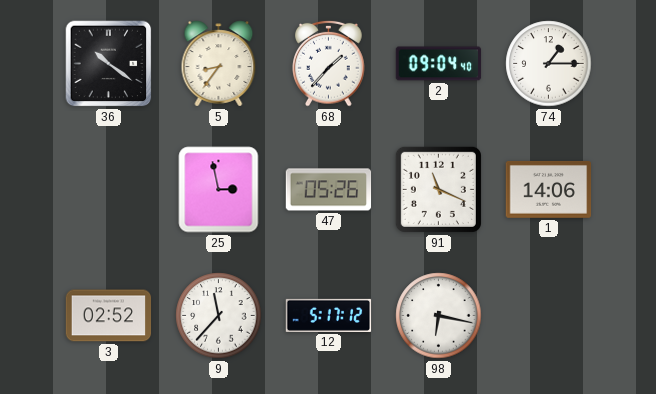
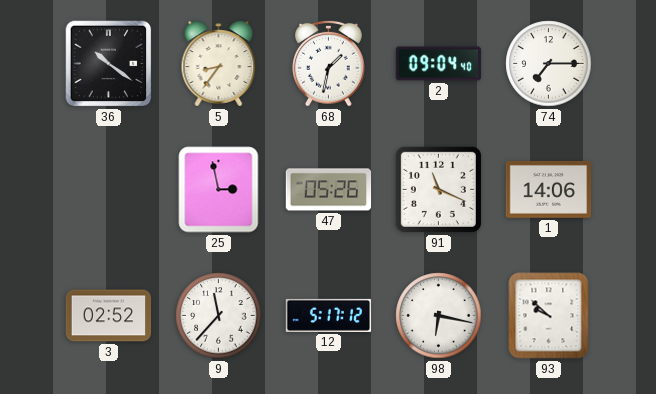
68: 1:37 -> 1:32
74: 1:15 -> 7:15
93: none -> 9:52
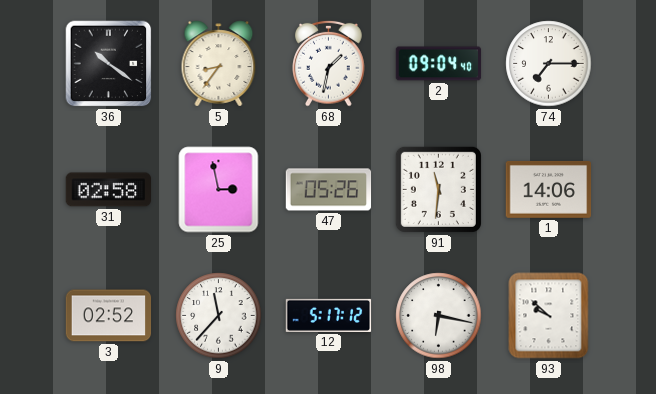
31: none -> 02:58
91: 11:19 -> 11:31
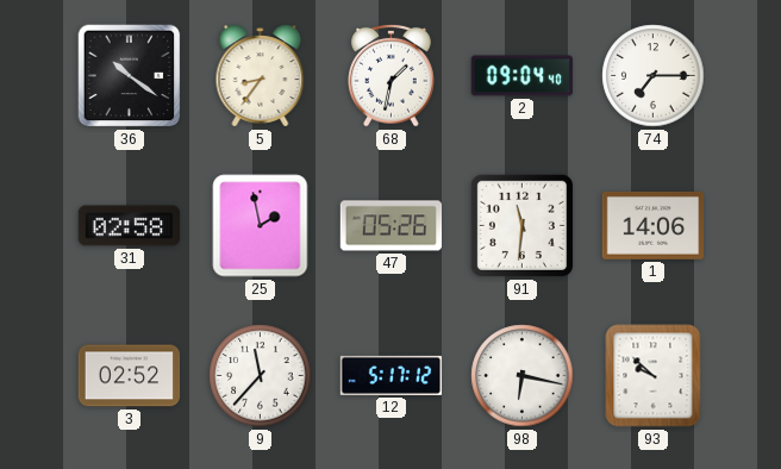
25: 2:58 -> 1:58
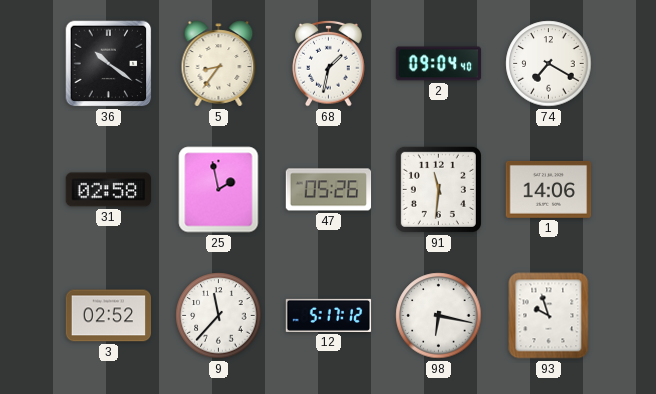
74: 7:15 -> 7:20
93: 9:52 -> 9:57
